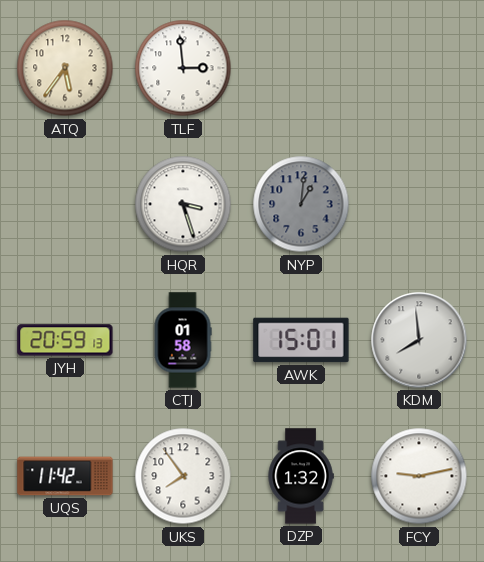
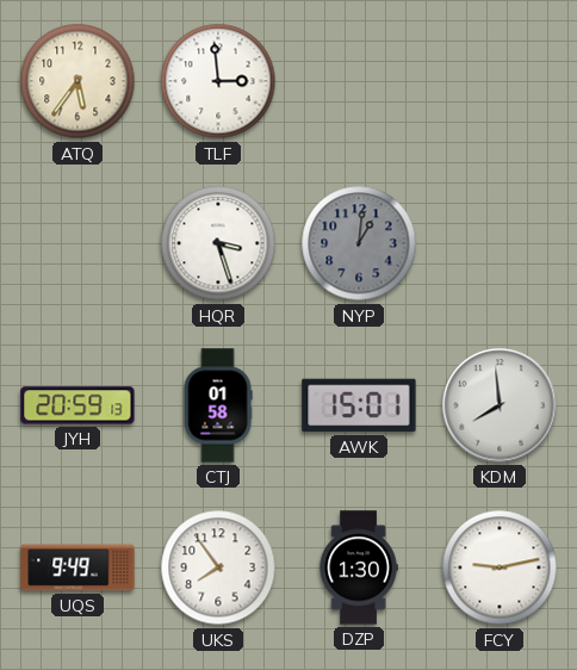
UQS: 11:42 -> 9:49
DZP: 1:32 -> 1:30
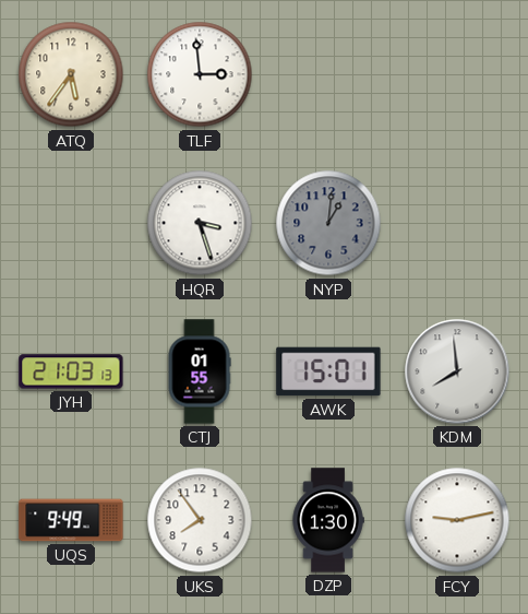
JYH: 20:59 -> 21:03
CTJ: 01:58 -> 01:55
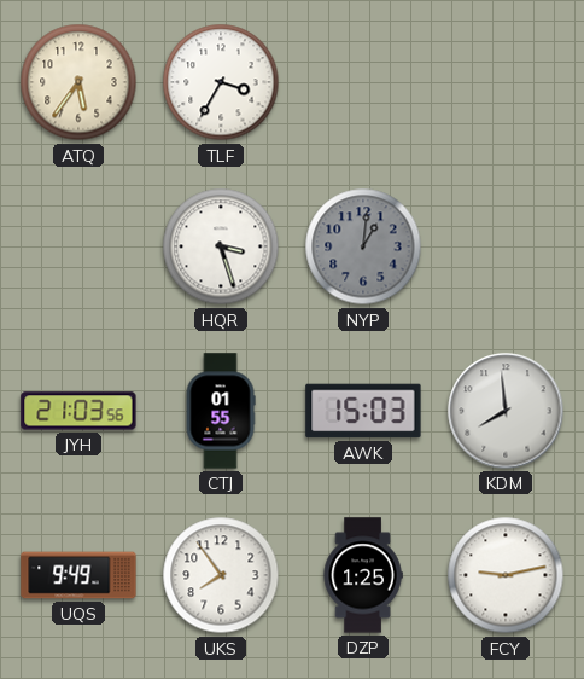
TLF: 2:59 -> 3:35
JYH: 21:03:13 -> 21:03:56
AWK: 15:01 -> 15:03
DZP: 1:30 -> 1:25
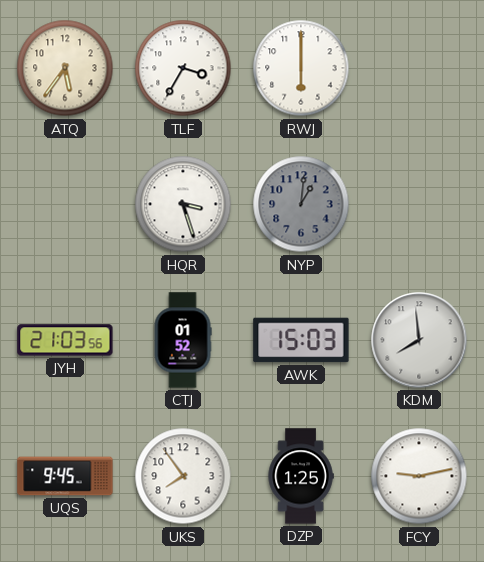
RWJ: none -> 6:00
CTJ: 01:55 -> 01:52
UQS: 9:49 -> 9:45
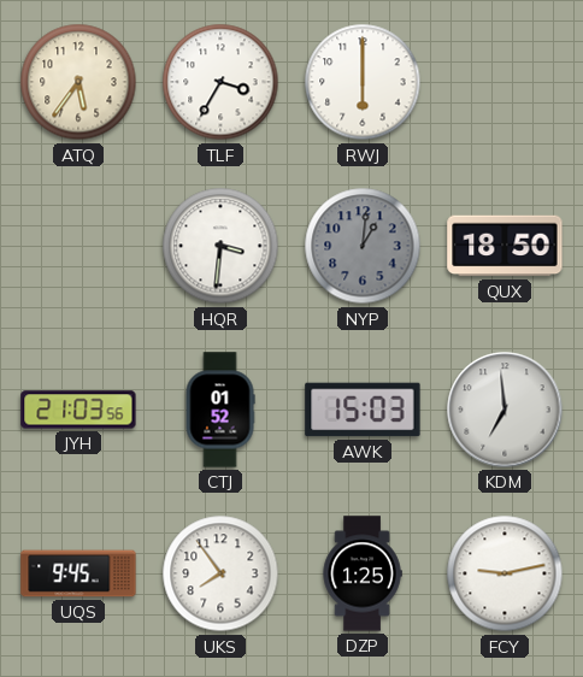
HQR: 3:27 -> 3:31
QUX: none -> 18:50
KDM: 7:59 -> 6:59
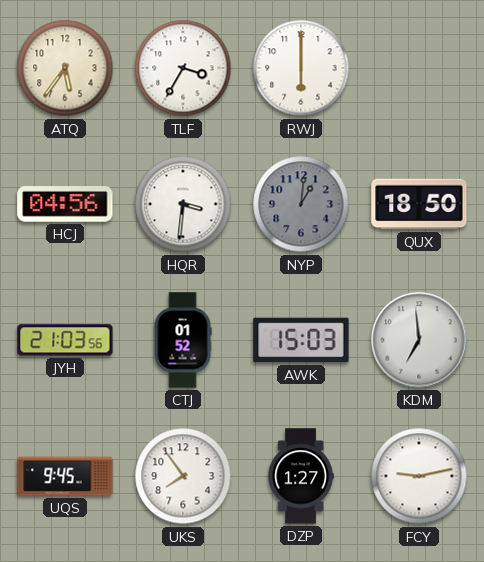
HCJ: none -> 04:56
DZP: 1:25 -> 1:27
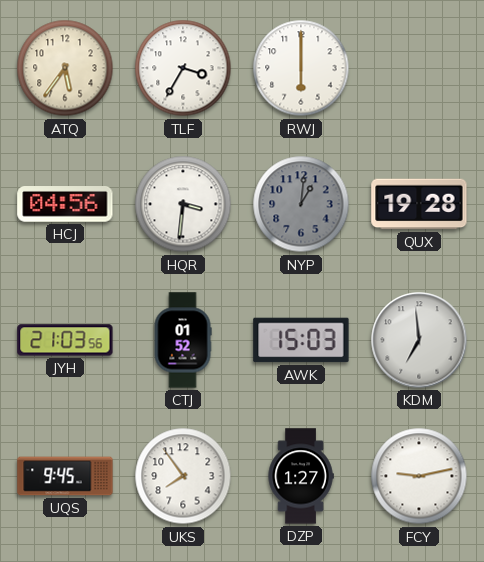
QUX: 18:50 -> 19:28
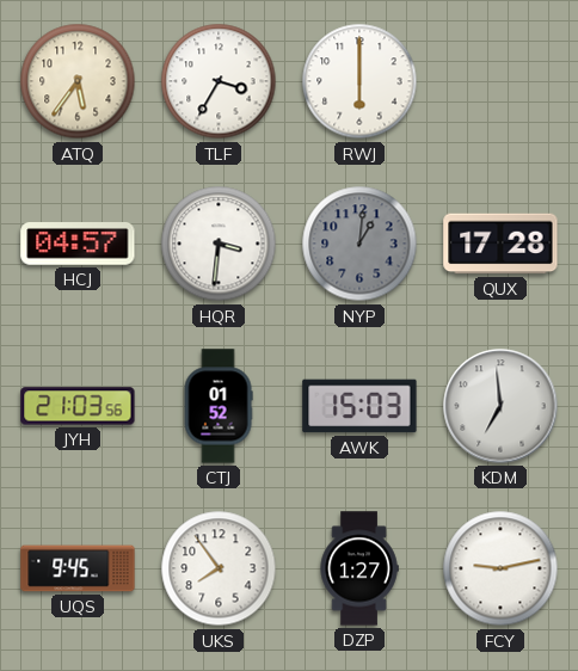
HCJ: 04:56 -> 04:57
QUX: 19:28 -> 17:28
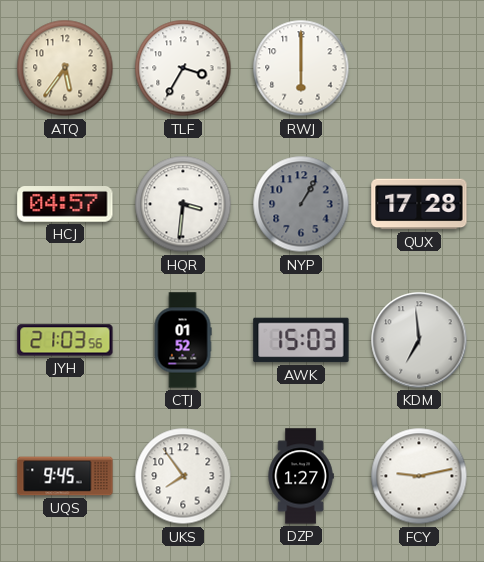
NYP: 1:01 -> 1:05
